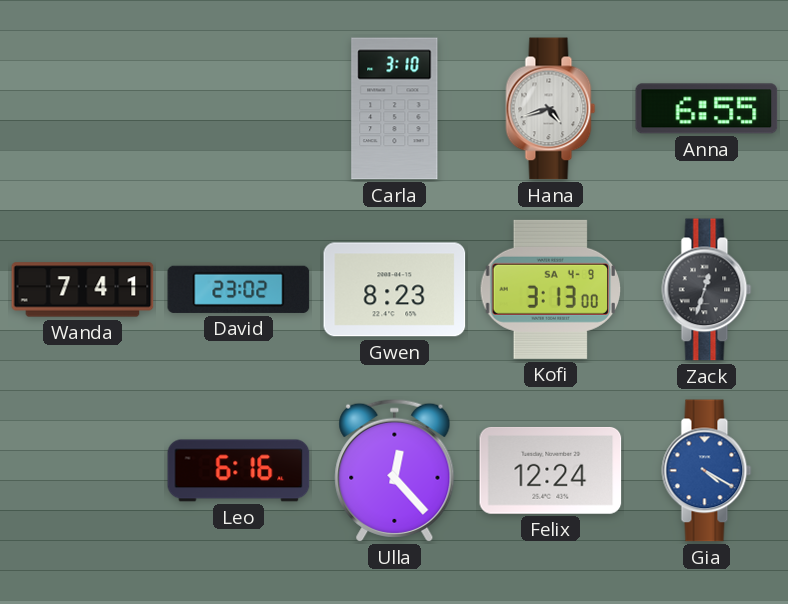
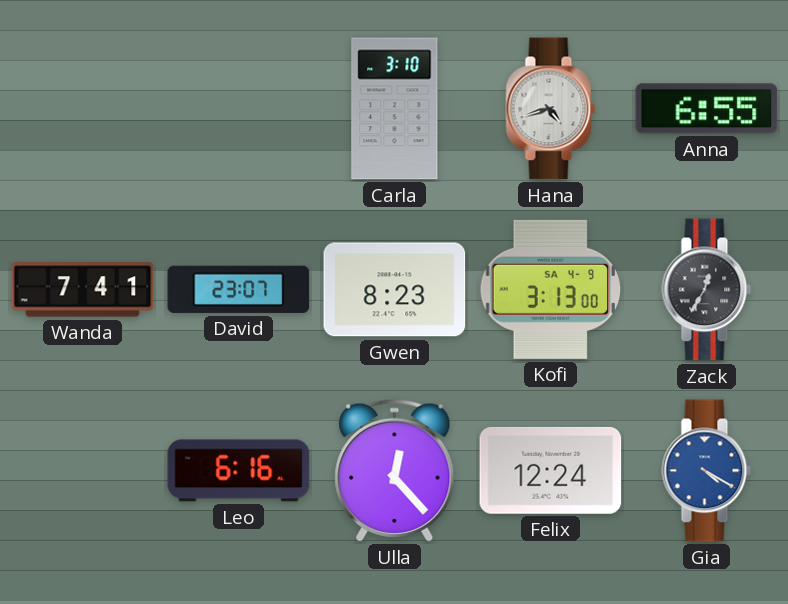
David: 23:02 -> 23:07
Zack: 12:33 -> 12:35
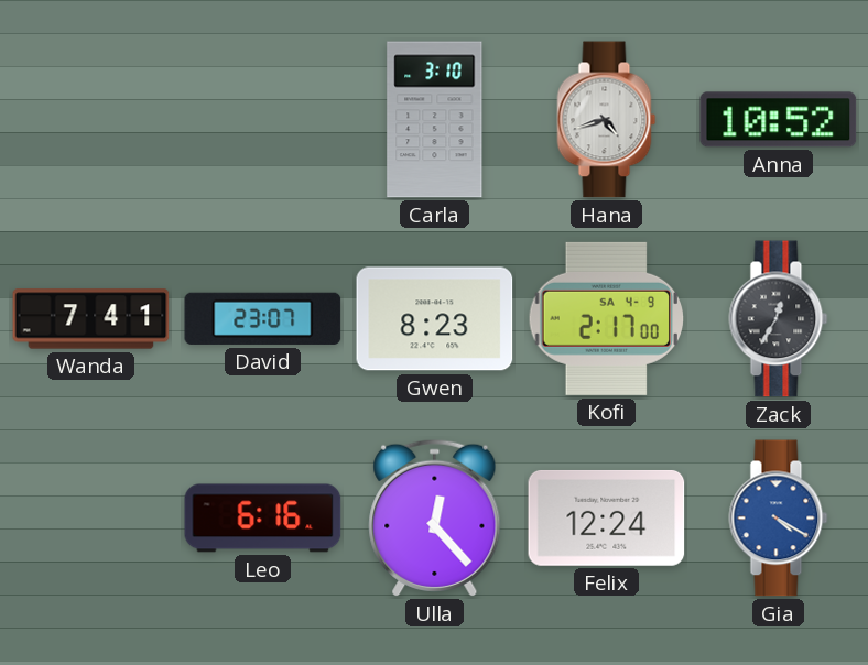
Anna: 6:55 -> 10:52
Kofi: 3:13 -> 2:17
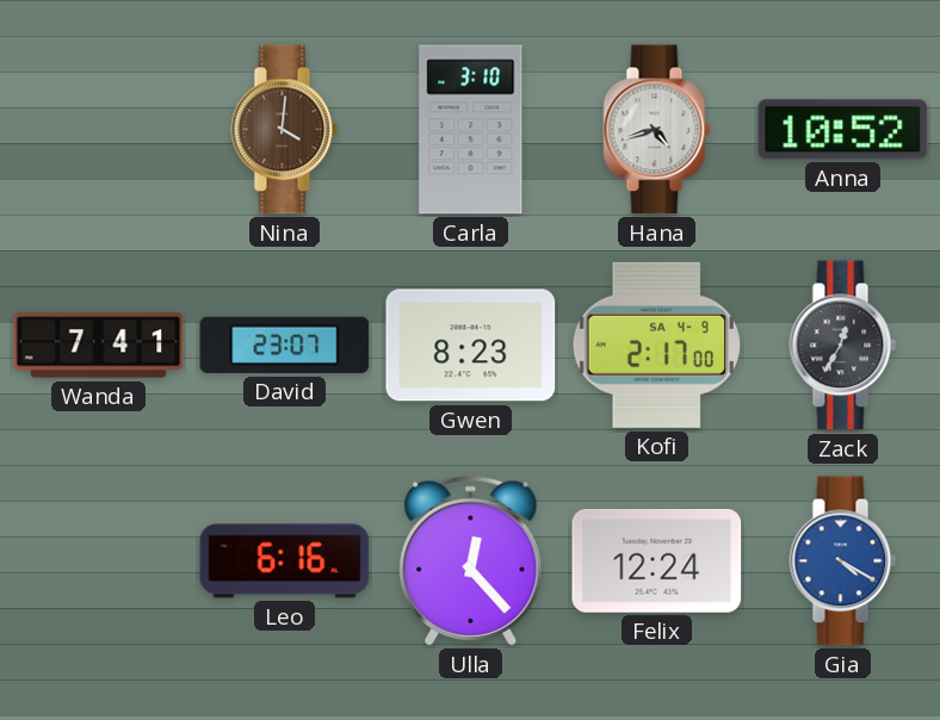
Nina: none -> 4:01
